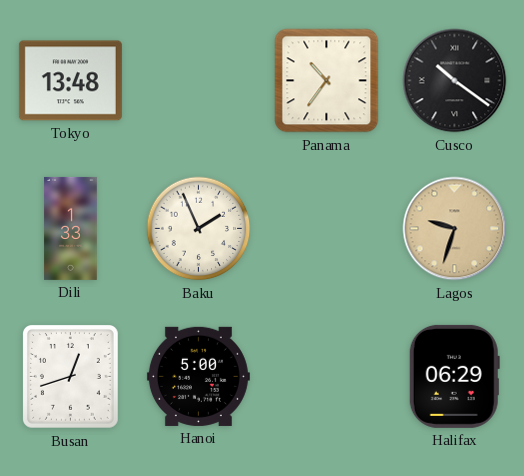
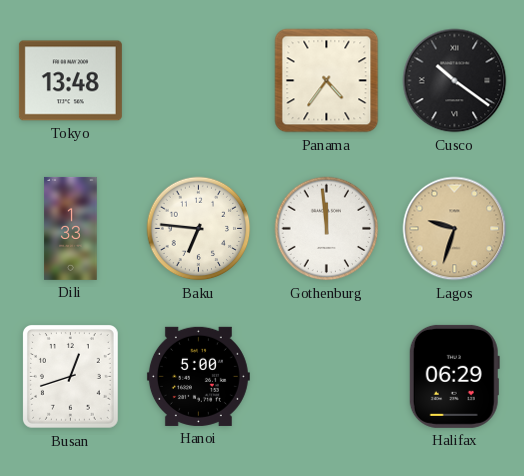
Panama: 10:36 -> 4:36
Baku: 1:56 -> 6:46
Gothenburg: none -> 11:59
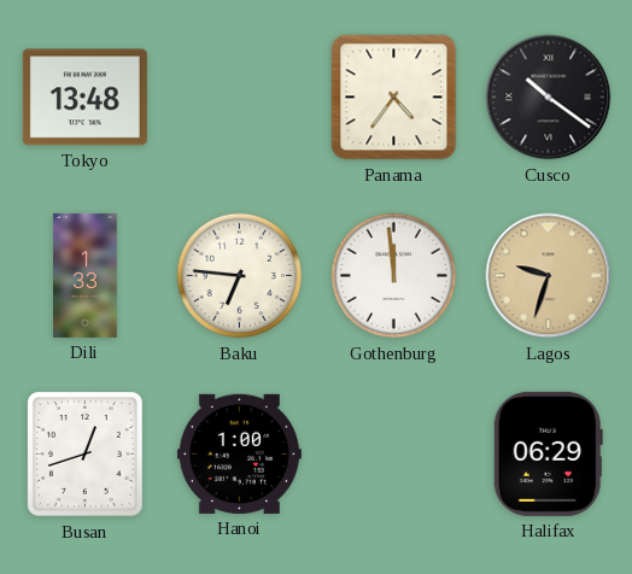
Hanoi: 5:00 -> 1:00
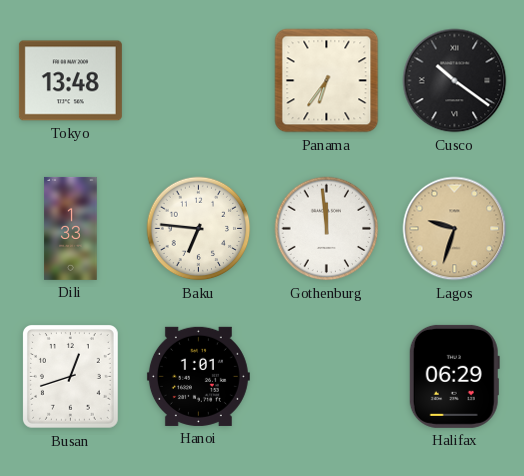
Panama: 4:36 -> 6:36
Hanoi: 1:00 -> 1:01
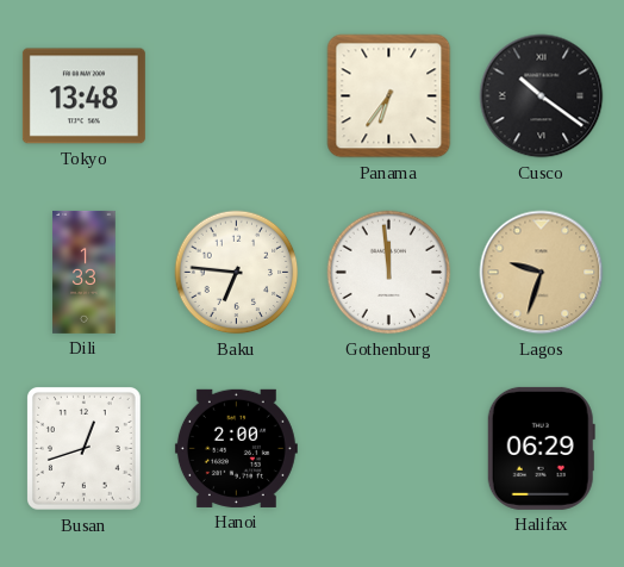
Hanoi: 1:01 -> 2:00
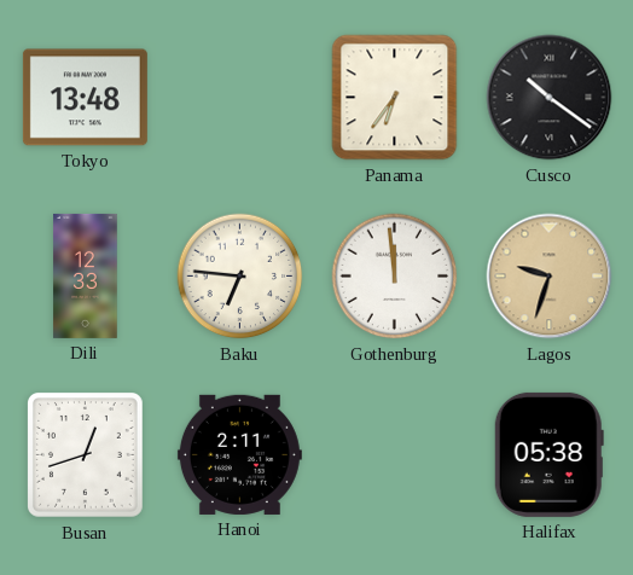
Dili: 1:33 -> 12:33
Hanoi: 2:00 -> 2:11
Halifax: 06:29 -> 05:38
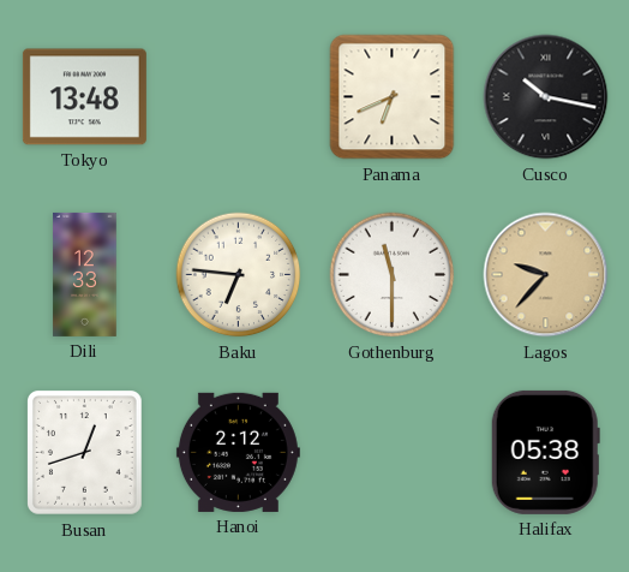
Panama: 6:36 -> 6:41
Cusco: 10:21 -> 10:17
Gothenburg: 11:59 -> 11:30
Lagos: 9:33 -> 9:37
Hanoi: 2:11 -> 2:12
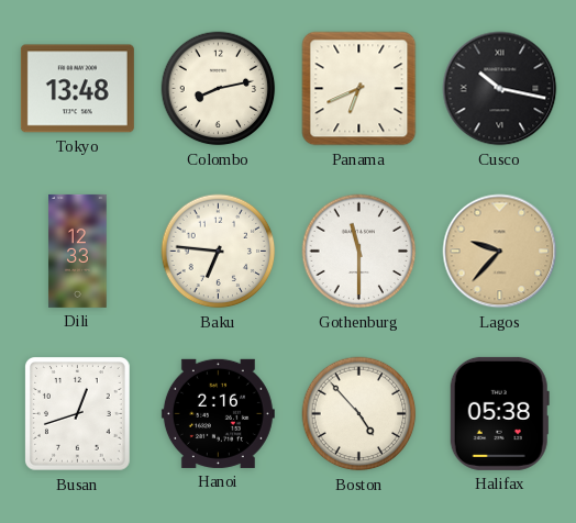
Colombo: none -> 8:13
Hanoi: 2:12 -> 2:16
Boston: none -> 4:53
